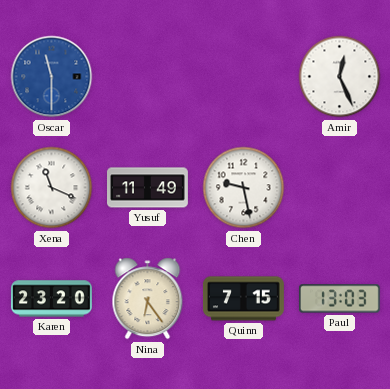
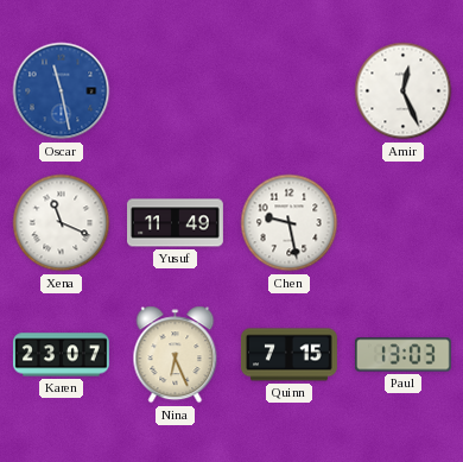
Oscar: 11:30 -> 11:28
Karen: 23:20 -> 23:07
Nina: 6:24 -> 6:26
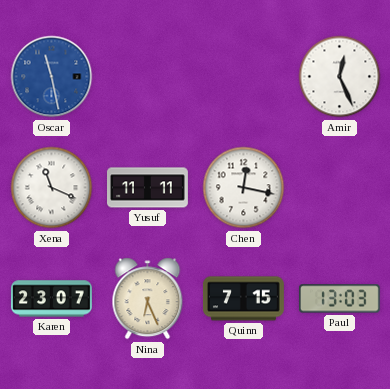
Yusuf: 11:49 -> 11:11
Chen: 9:28 -> 12:17
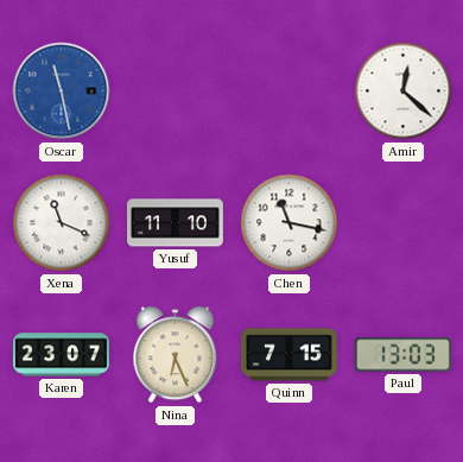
Amir: 12:26 -> 12:22
Yusuf: 11:11 -> 11:10
Chen: 12:17 -> 11:17
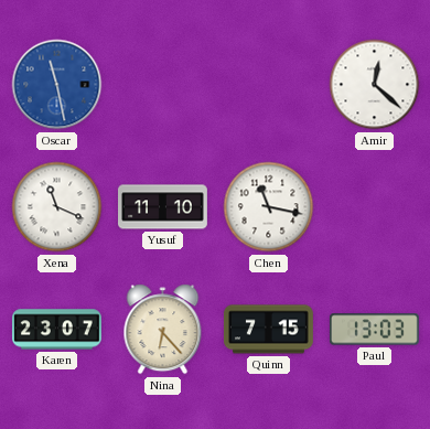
Nina: 6:26 -> 6:23
